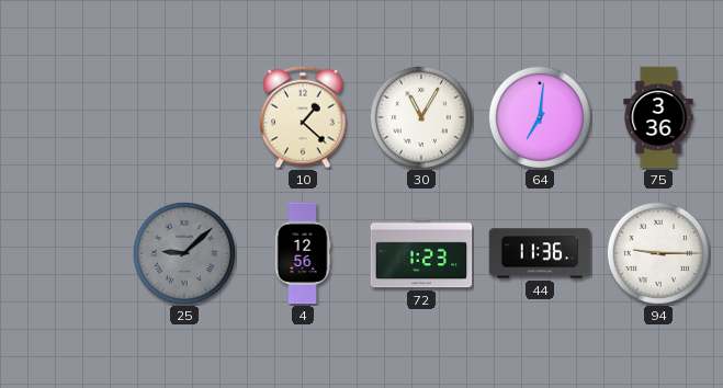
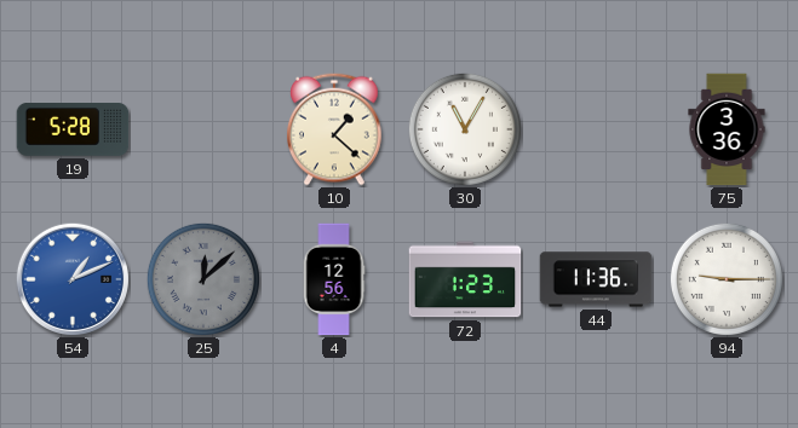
19: none -> 5:28
64: 7:01 -> none
54: none -> 1:11
25: 9:08 -> 12:08
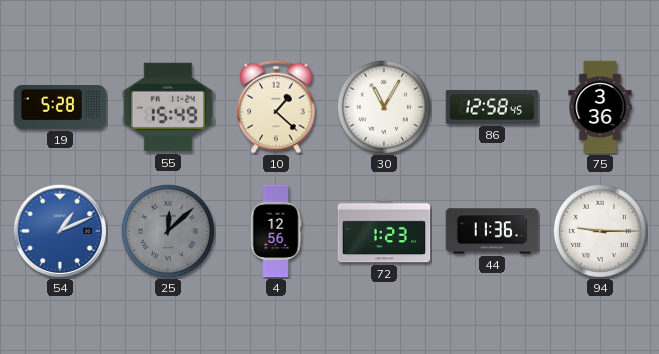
55: none -> 15:49
86: none -> 12:58
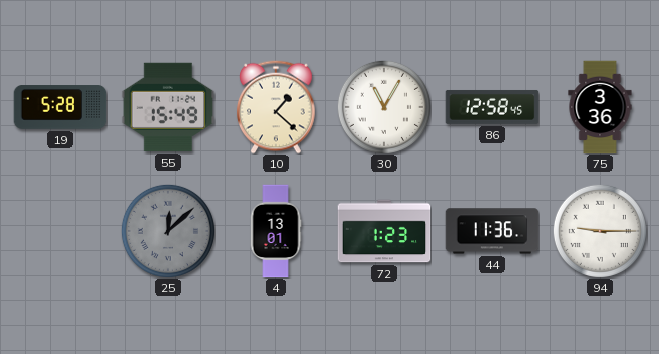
54: 1:11 -> none
4: 12:56 -> 13:01
